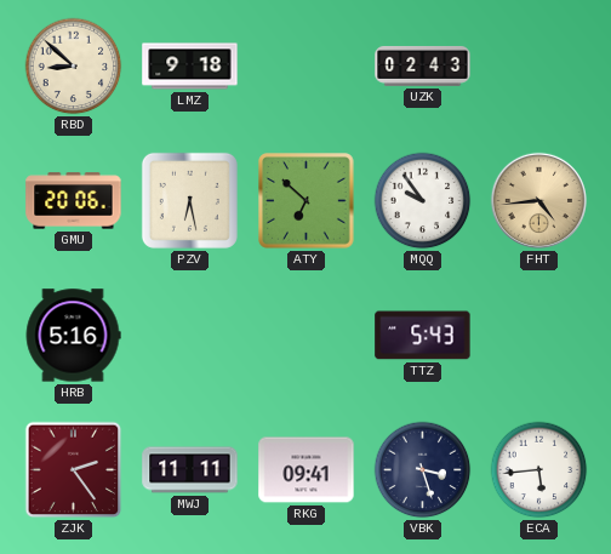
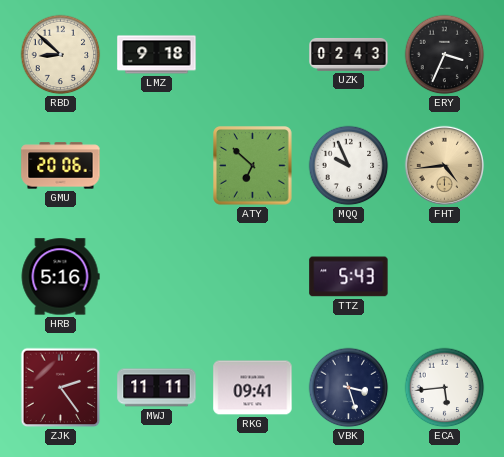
ERY: none -> 3:34
PZV: 6:28 -> none
MQQ: 9:54 -> 9:56
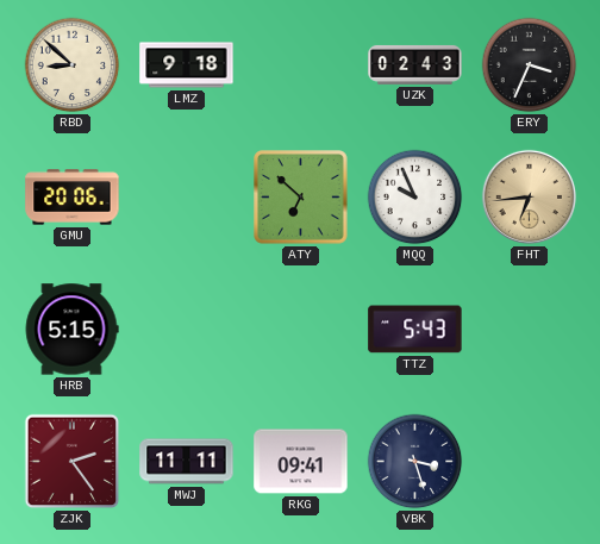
FHT: 4:44 -> 6:44
HRB: 5:16 -> 5:15
ECA: 5:44 -> none
